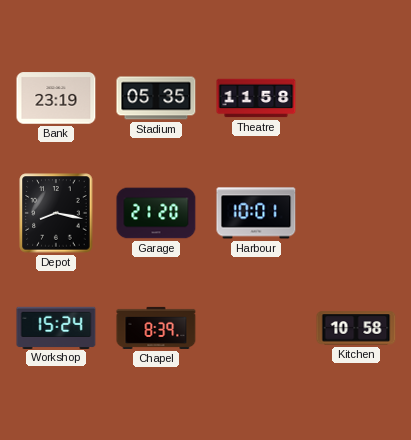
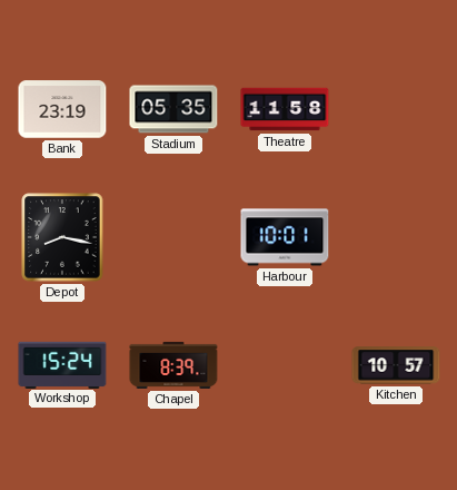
Garage: 21:20 -> none
Kitchen: 10:58 -> 10:57
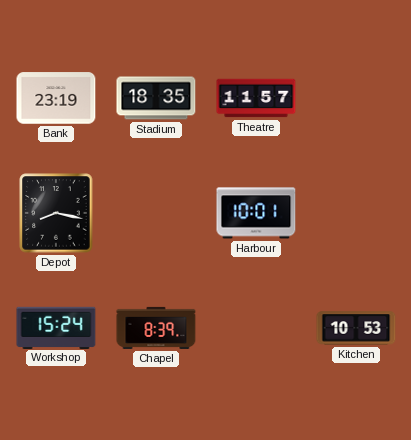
Stadium: 05:35 -> 18:35
Theatre: 11:58 -> 11:57
Kitchen: 10:57 -> 10:53
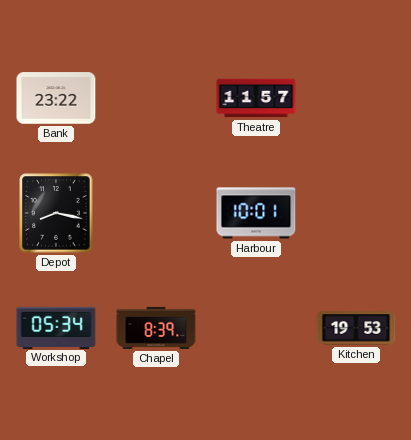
Bank: 23:19 -> 23:22
Stadium: 18:35 -> none
Workshop: 15:24 -> 05:34
Kitchen: 10:53 -> 19:53
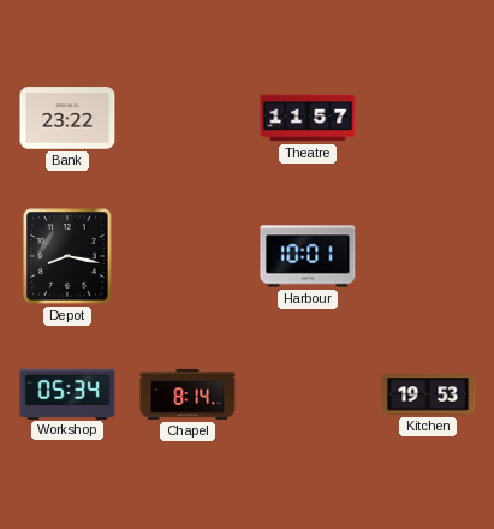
Chapel: 8:39 -> 8:14
